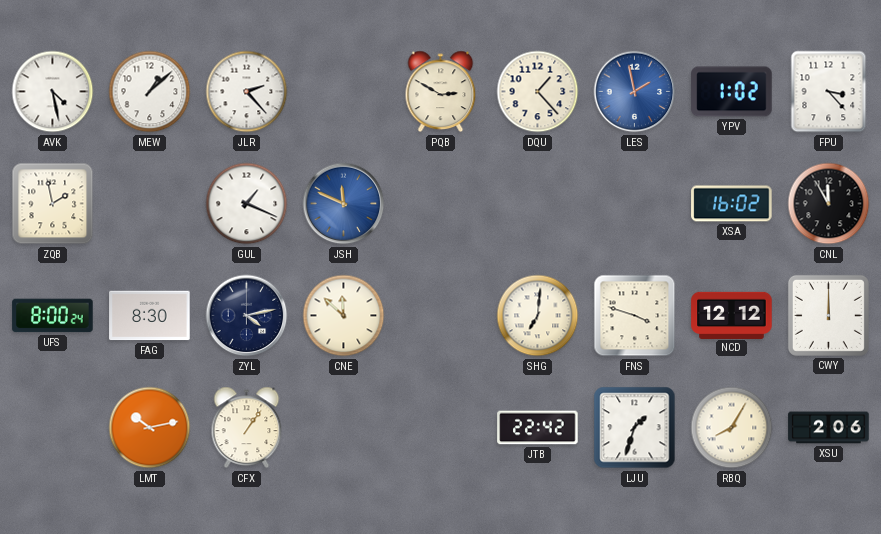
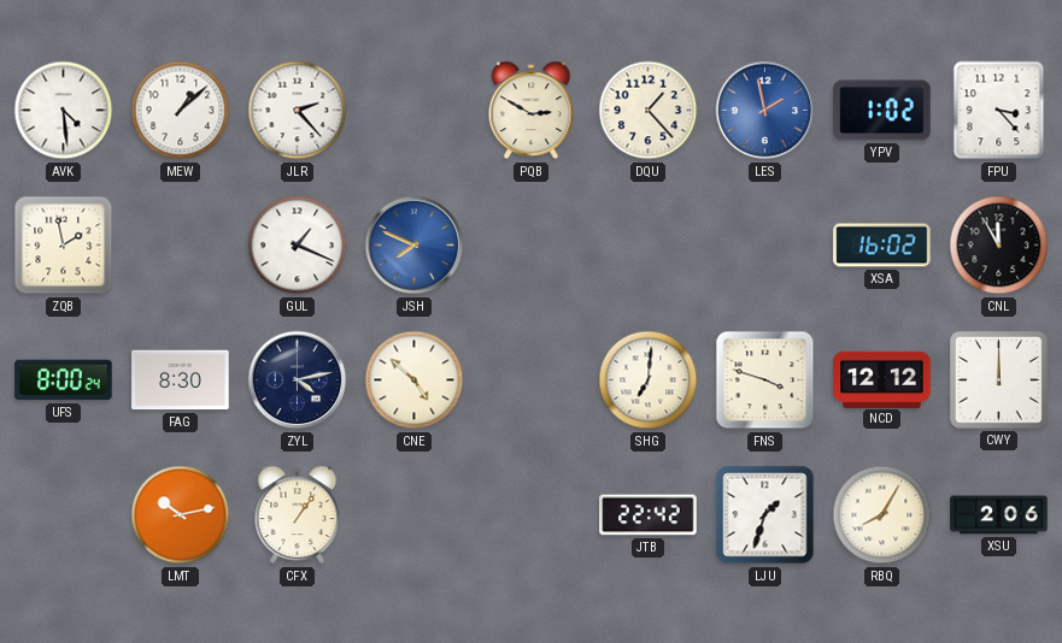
AVK: 4:28 -> 4:29
JSH: 11:49 -> 7:49
CNE: 11:52 -> 4:52
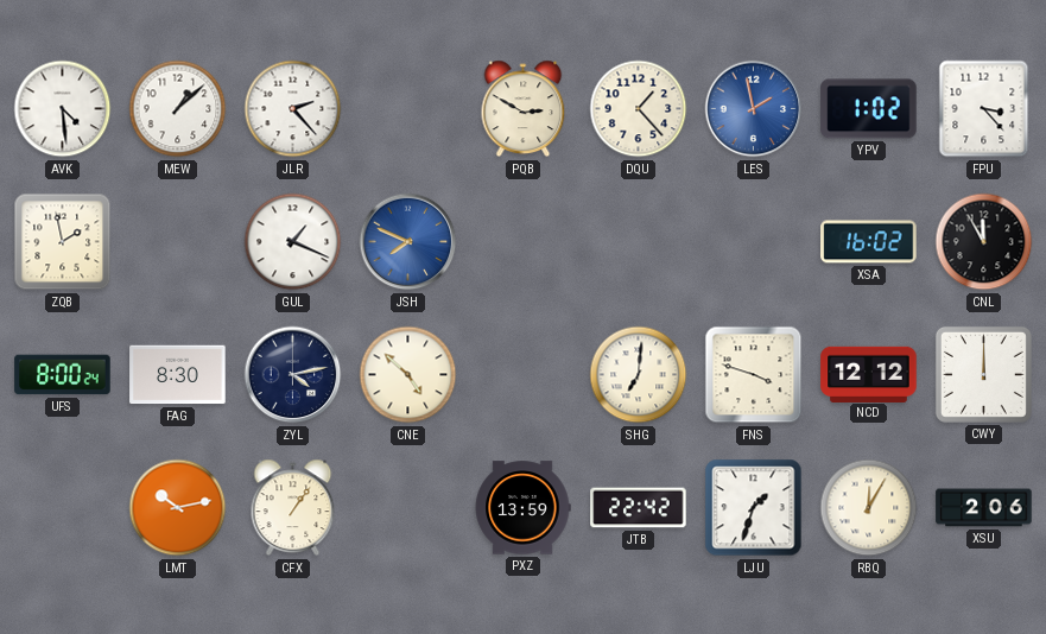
PXZ: none -> 13:59
RBQ: 8:05 -> 12:05
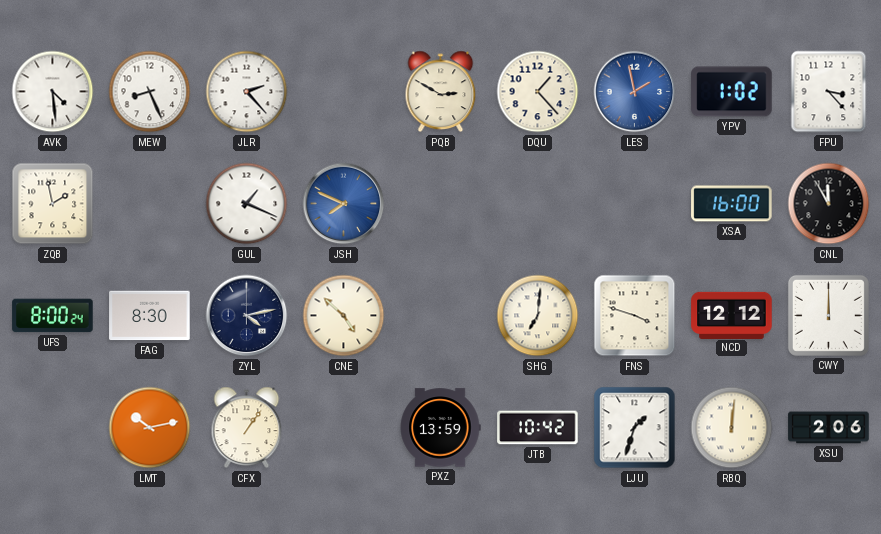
MEW: 1:08 -> 8:26
XSA: 16:02 -> 16:00
JTB: 22:42 -> 10:42
RBQ: 12:05 -> 12:01
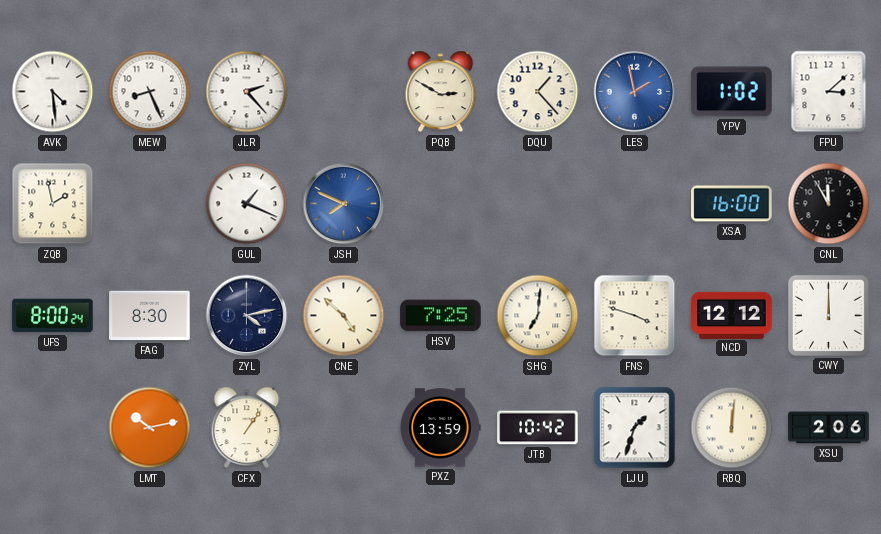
FPU: 3:23 -> 3:08
HSV: none -> 7:25
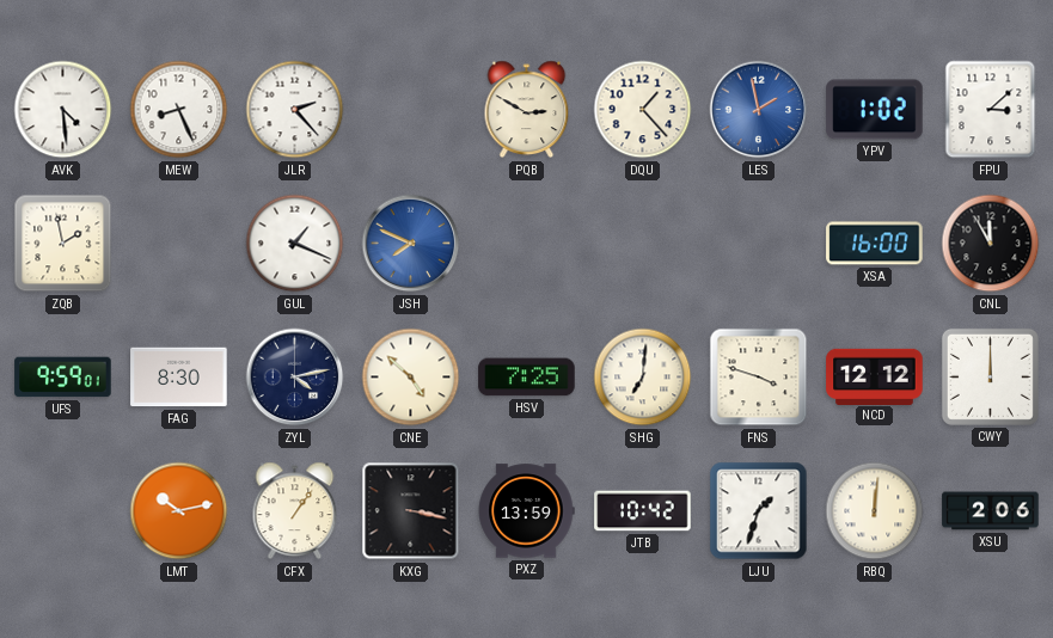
UFS: 8:00 -> 9:59
KXG: none -> 3:17
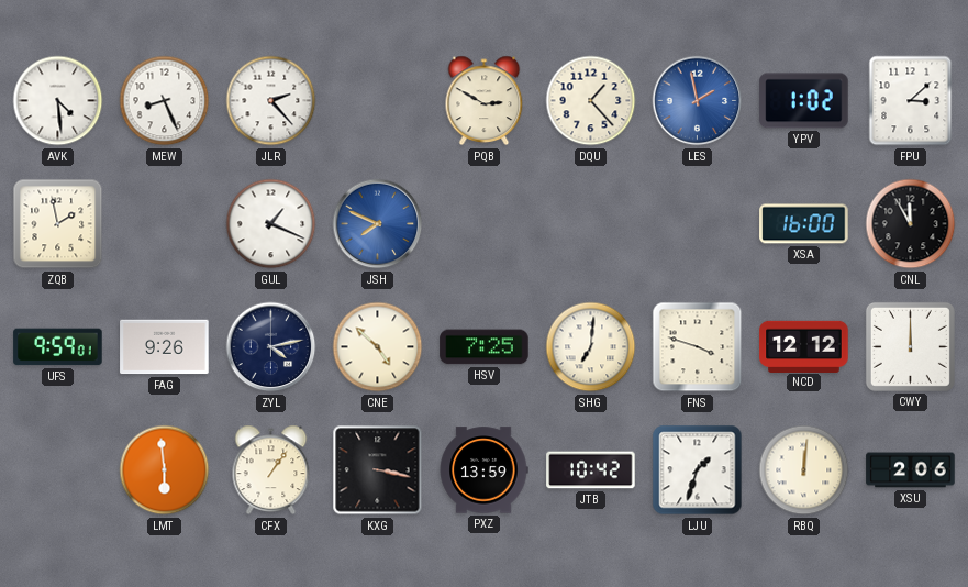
FAG: 8:30 -> 9:26
LMT: 10:13 -> 5:59
